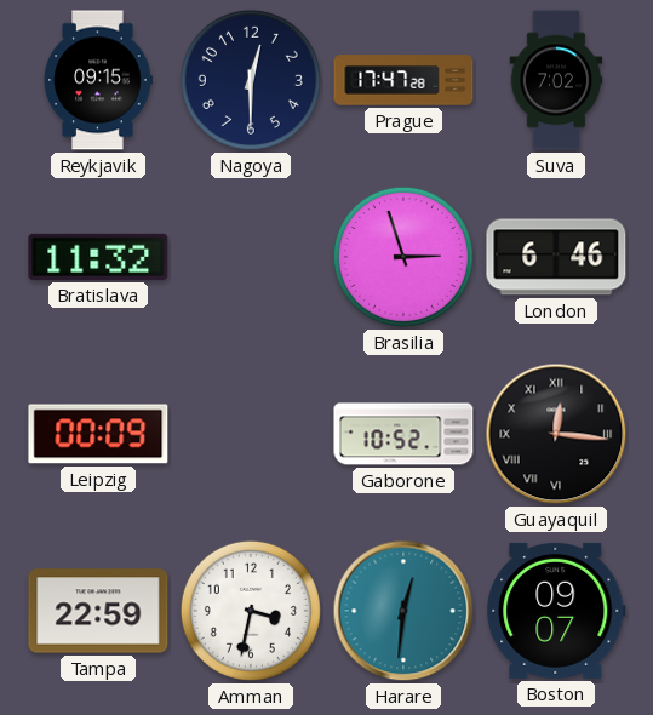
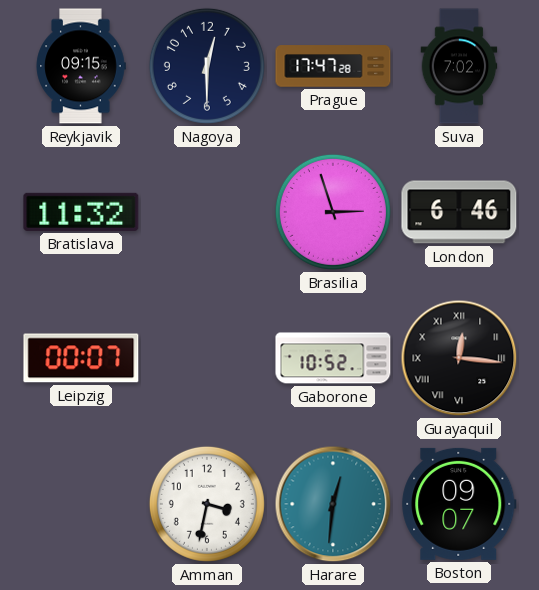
Leipzig: 00:09 -> 00:07
Tampa: 22:59 -> none
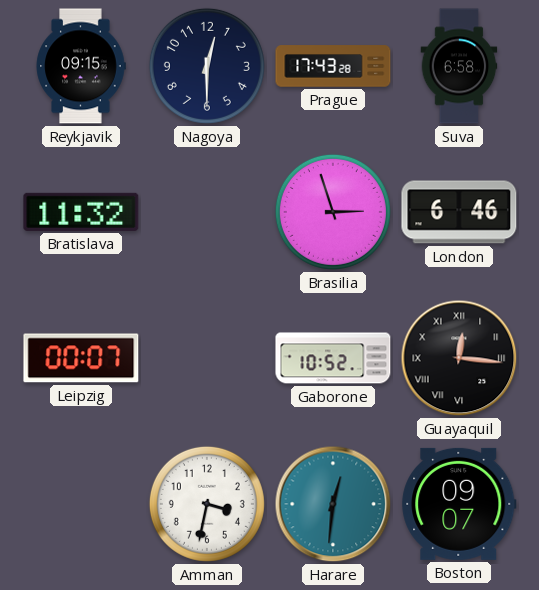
Prague: 17:47 -> 17:43
Suva: 7:02 -> 6:58
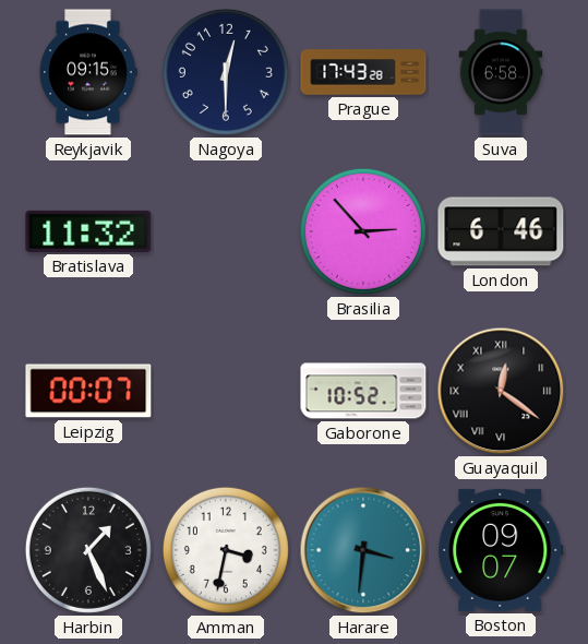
Brasilia: 2:57 -> 2:53
Guayaquil: 12:16 -> 12:21
Harbin: none -> 1:26
Harare: 12:31 -> 3:31
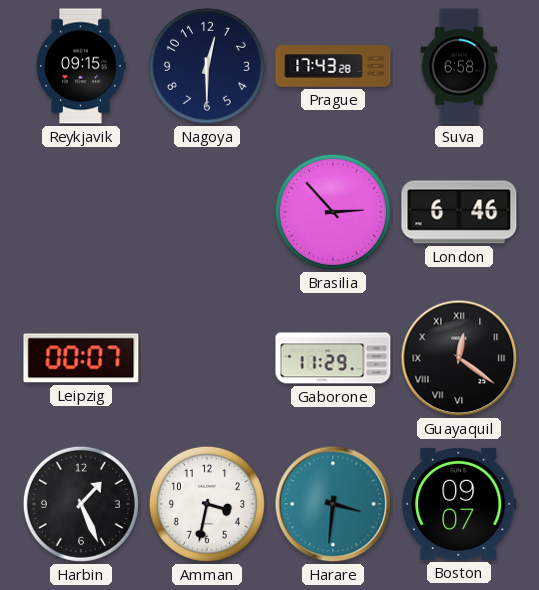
Bratislava: 11:32 -> none
Gaborone: 10:52 -> 11:29
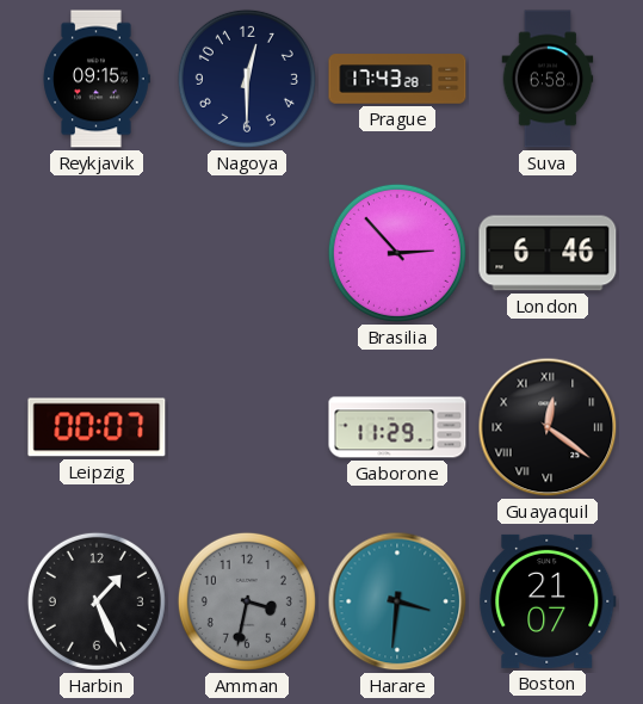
Amman dial: white -> grey
Boston: 09:07 -> 21:07
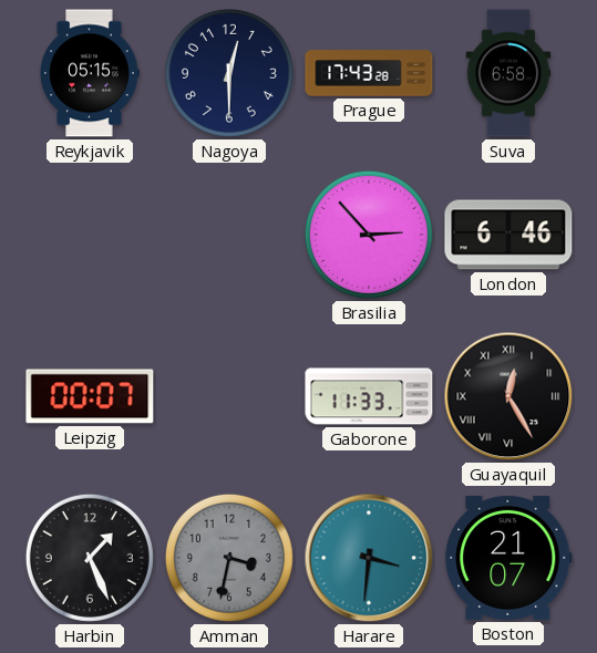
Reykjavik: 09:15 -> 05:15
Gaborone: 11:29 -> 11:33
Guayaquil: 12:21 -> 12:25
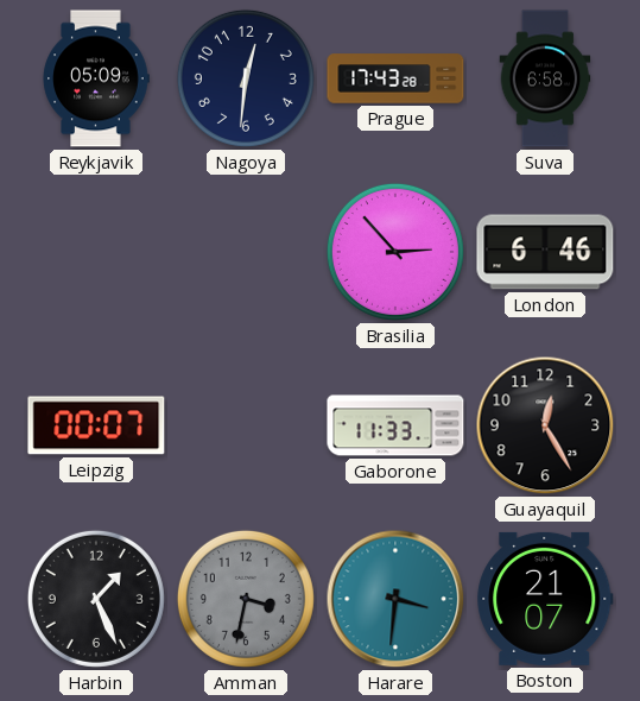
Reykjavik: 05:15 -> 05:09
Nagoya: 12:30 -> 12:31
Guayaquil numerals: Roman -> Arabic
